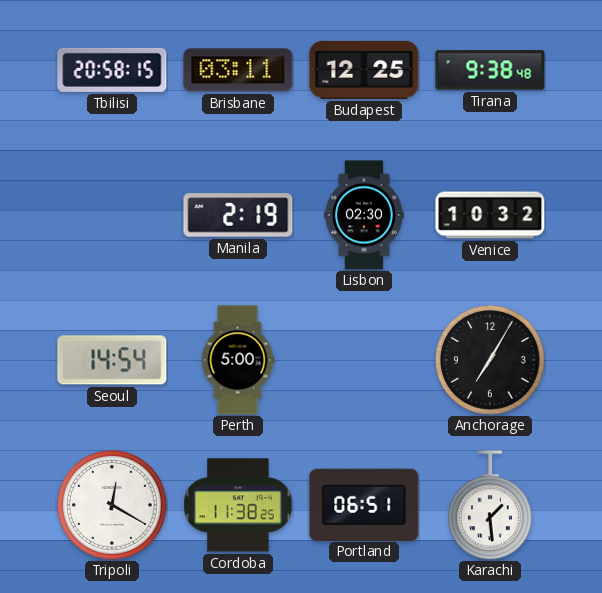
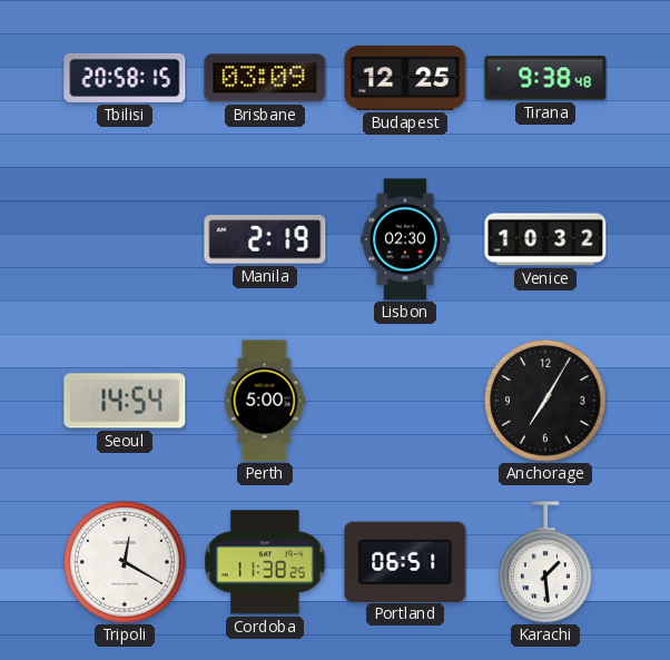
Brisbane: 03:11 -> 03:09
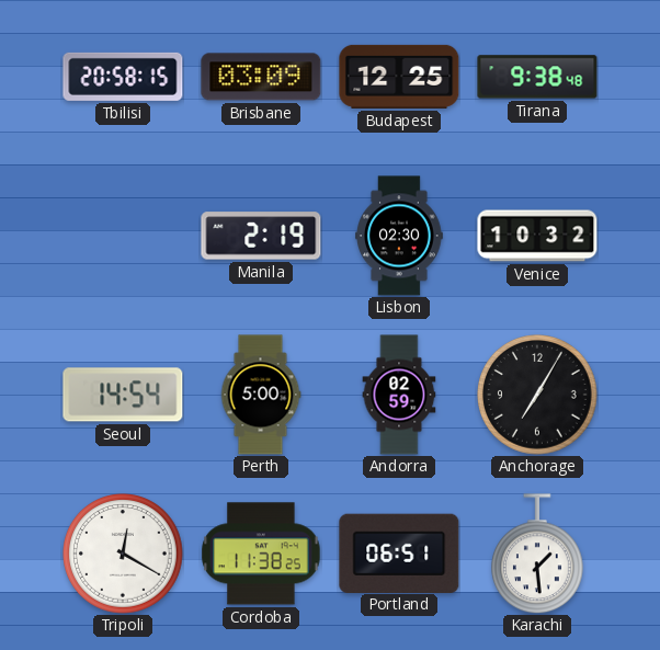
Andorra: none -> 02:59
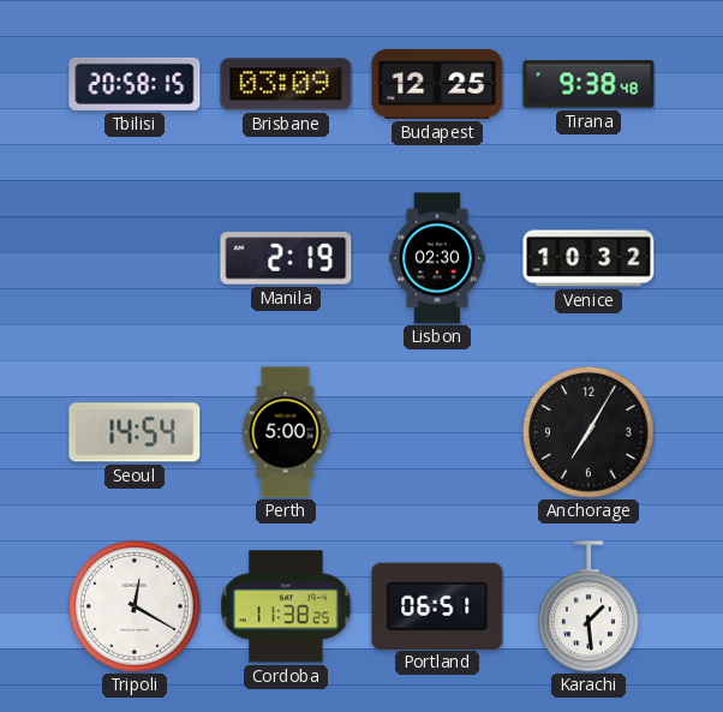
Andorra: 02:59 -> none
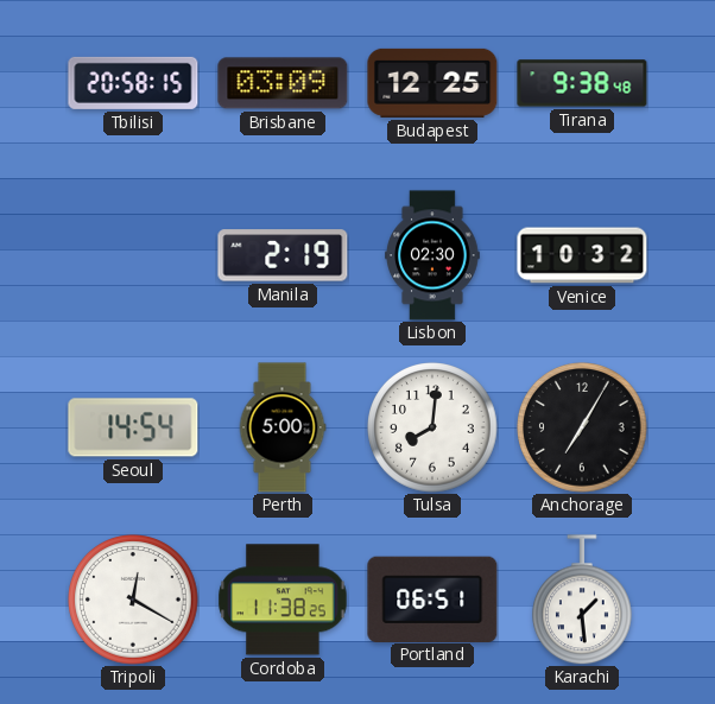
Tulsa: none -> 8:01
